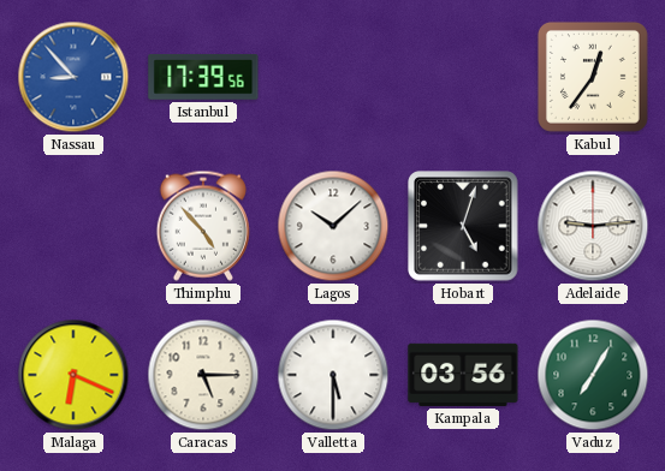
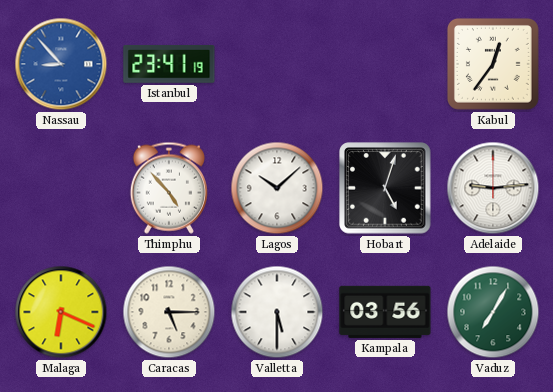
Istanbul: 17:39 -> 23:41
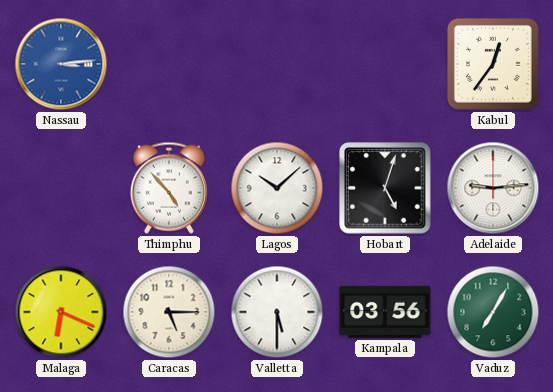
Nassau: 8:53 -> 3:14
Istanbul: 23:41 -> none
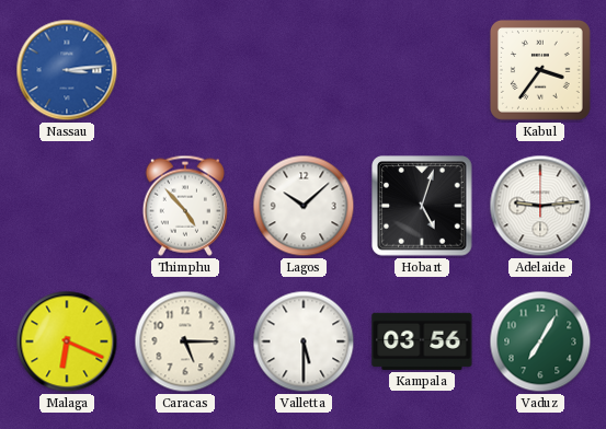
Kabul: 12:36 -> 3:36
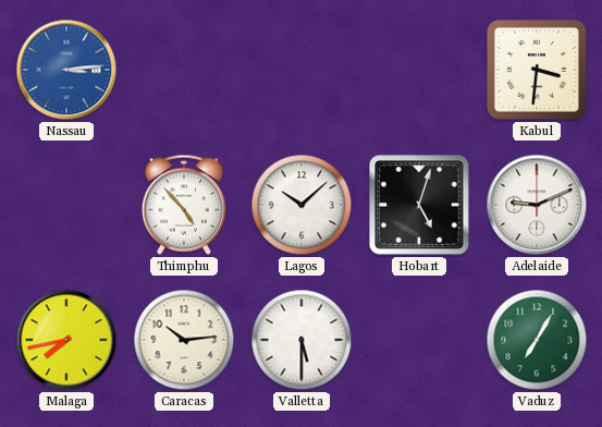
Kabul: 3:36 -> 3:31
Adelaide: 9:14 -> 9:11
Malaga: 6:19 -> 7:43
Caracas: 5:15 -> 10:14
Kampala: 03:56 -> none
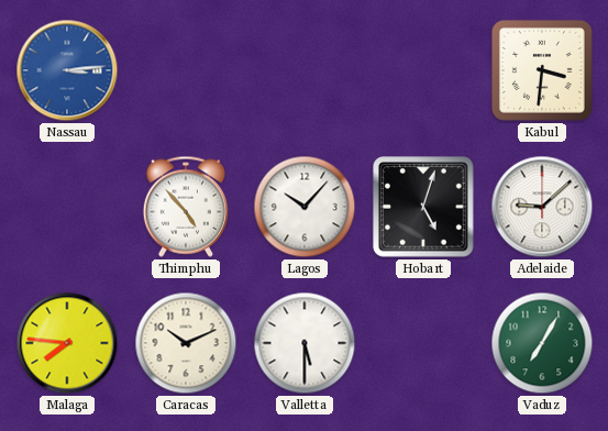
Lagos: 10:08 -> 10:07
Adelaide: 9:11 -> 9:08
Malaga: 7:43 -> 7:46
Caracas: 10:14 -> 10:11
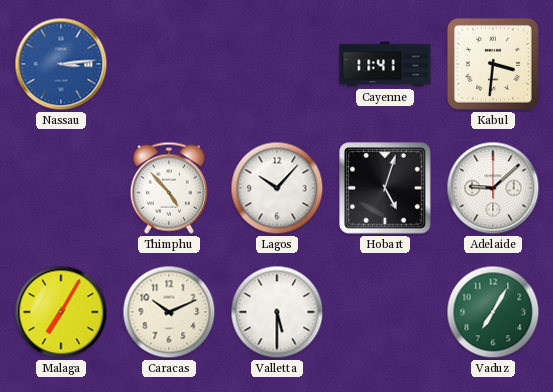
Cayenne: none -> 11:41
Malaga: 7:46 -> 7:05
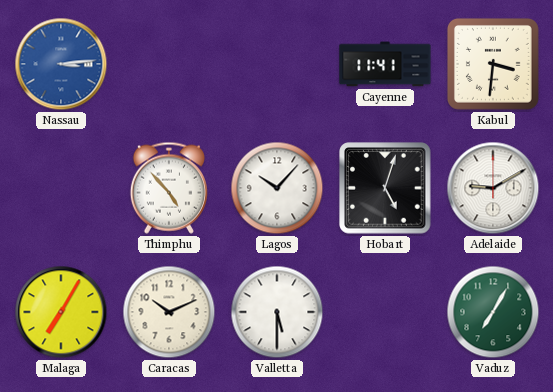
Adelaide: 9:08 -> 9:10
